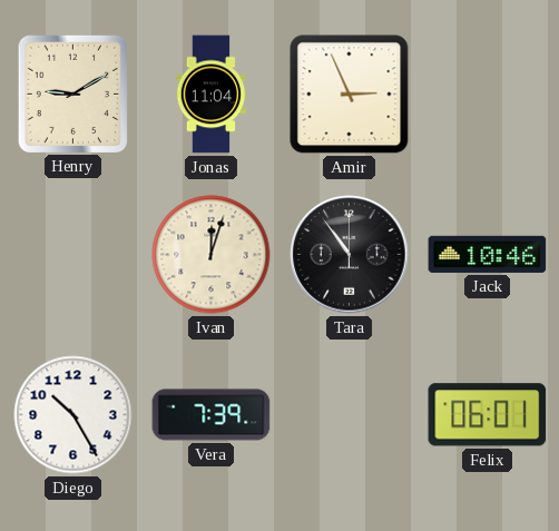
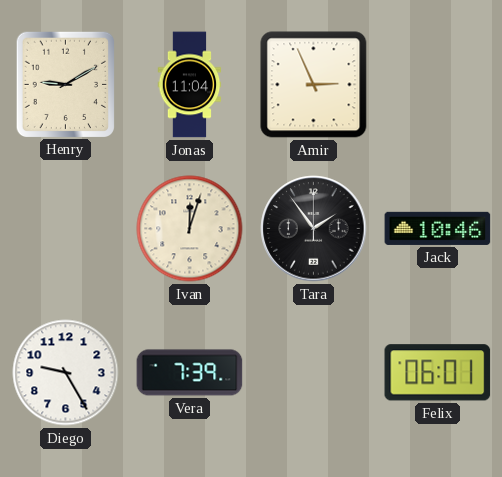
Tara: 10:54 -> 1:54
Diego: 10:25 -> 9:25
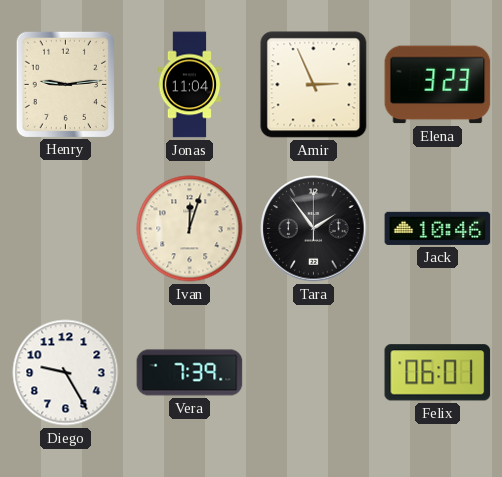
Henry: 9:10 -> 9:14
Elena: none -> 3:23
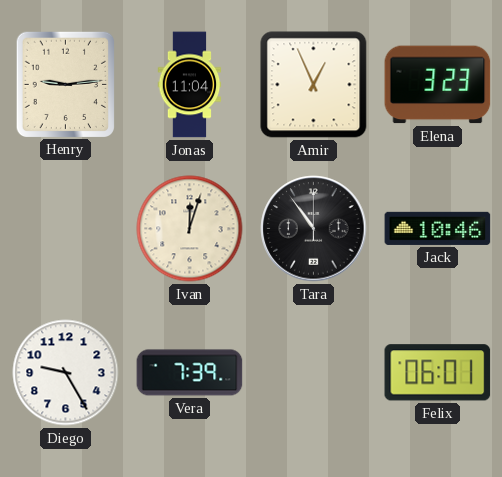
Amir: 2:56 -> 12:56
Tara: 1:54 -> 10:54
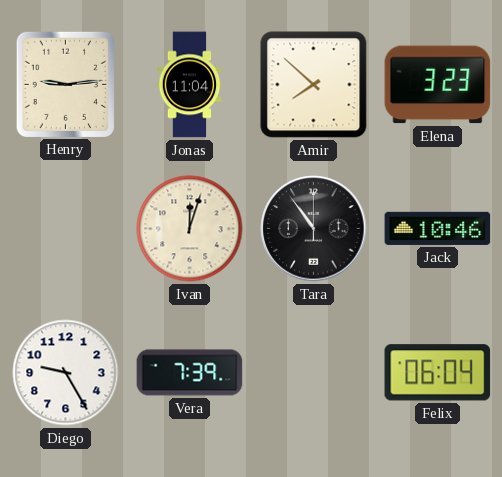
Amir: 12:56 -> 7:52
Felix: 06:01 -> 06:04
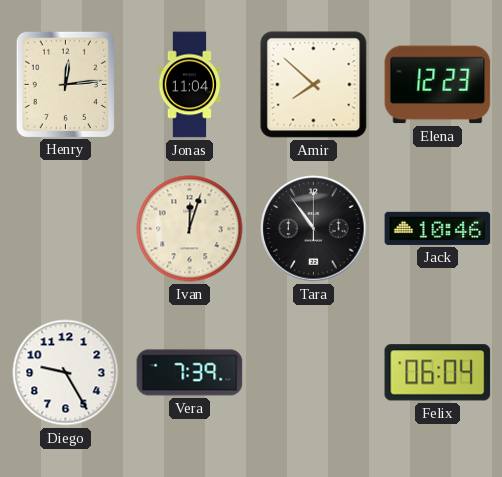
Henry: 9:14 -> 12:14
Elena: 3:23 -> 12:23
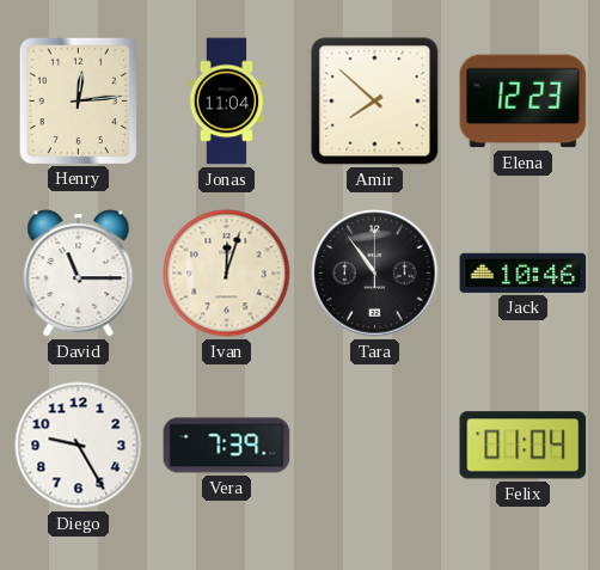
David: none -> 11:15
Felix: 06:04 -> 01:04
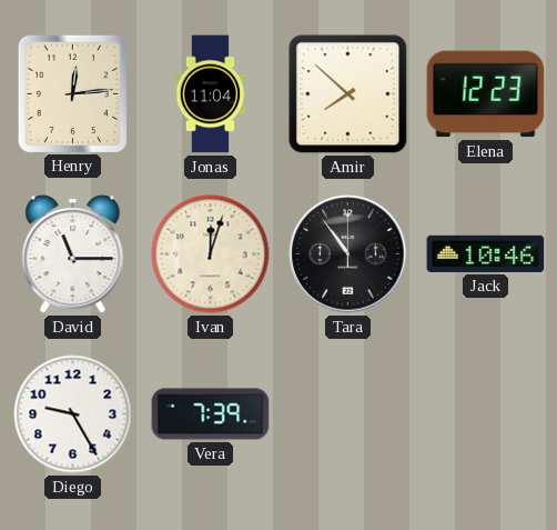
Felix: 01:04 -> none
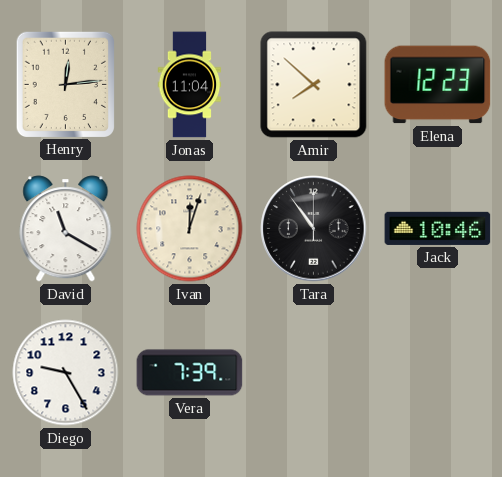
David: 11:15 -> 11:20
